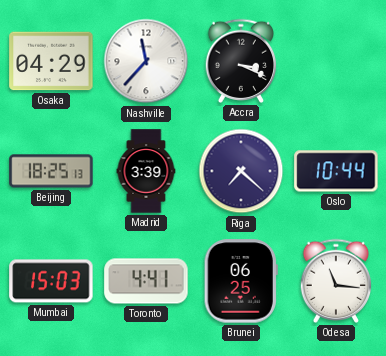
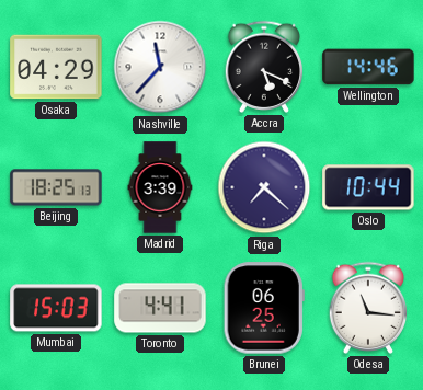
Accra: 3:19 -> 5:19
Wellington: none -> 14:46
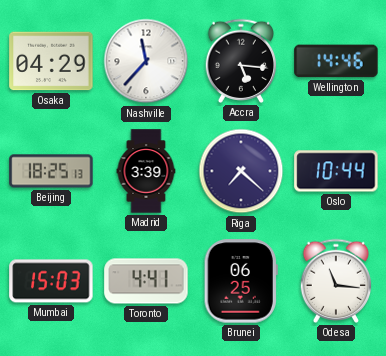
Accra: 5:19 -> 5:16
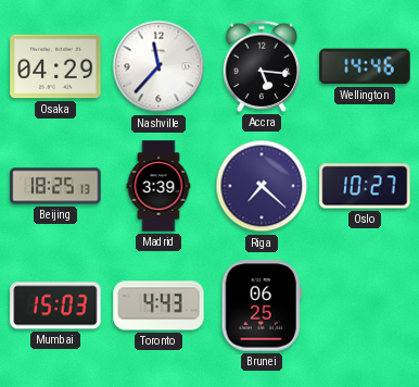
Oslo: 10:44 -> 10:27
Toronto: 4:41 -> 4:43
Odesa: 11:16 -> none
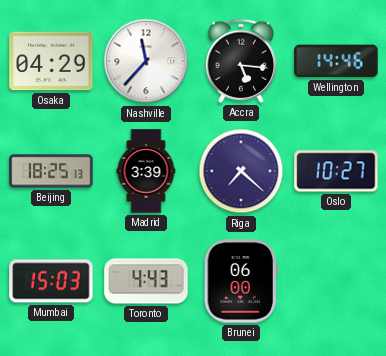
Brunei: 06:25 -> 06:00
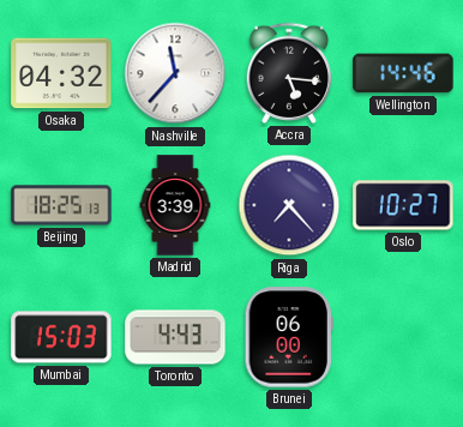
Osaka: 04:29 -> 04:32
Riga: 7:22 -> 7:23
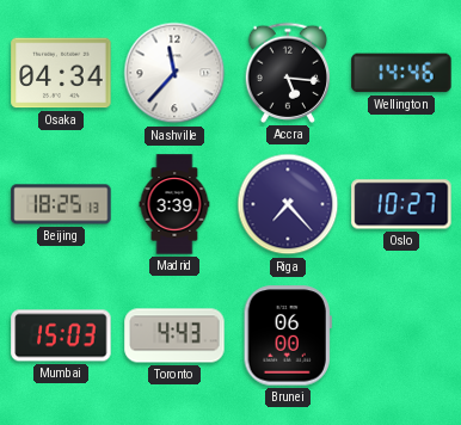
Osaka: 04:32 -> 04:34
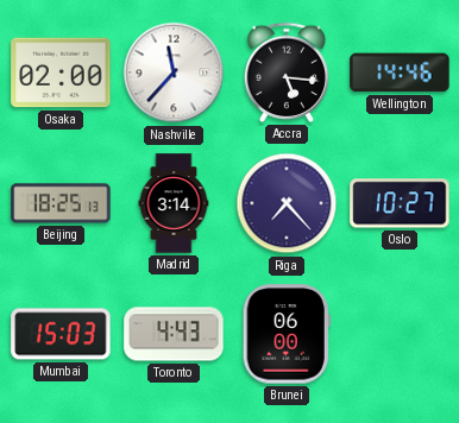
Osaka: 04:34 -> 02:00
Madrid: 3:39 -> 3:14
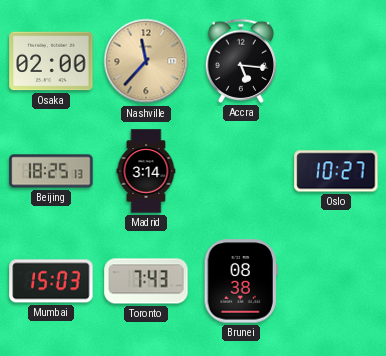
Nashville dial: white -> champagne
Wellington: 14:46 -> none
Riga: 7:23 -> none
Toronto: 4:43 -> 7:43
Brunei: 06:00 -> 08:38
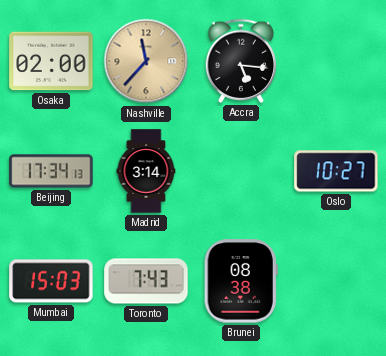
Beijing: 18:25 -> 17:34
